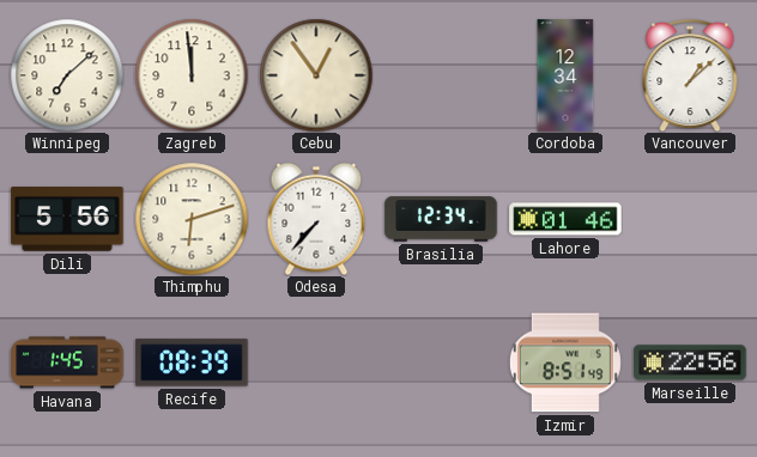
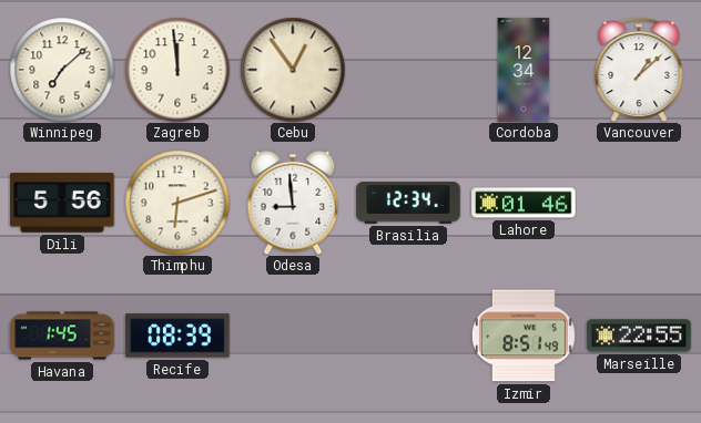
Odesa: 7:37 -> 8:59
Marseille: 22:56 -> 22:55
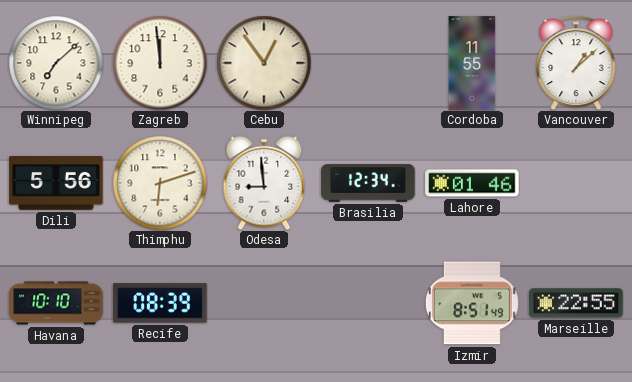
Cordoba: 12:34 -> 11:55
Havana: 1:45 -> 10:10
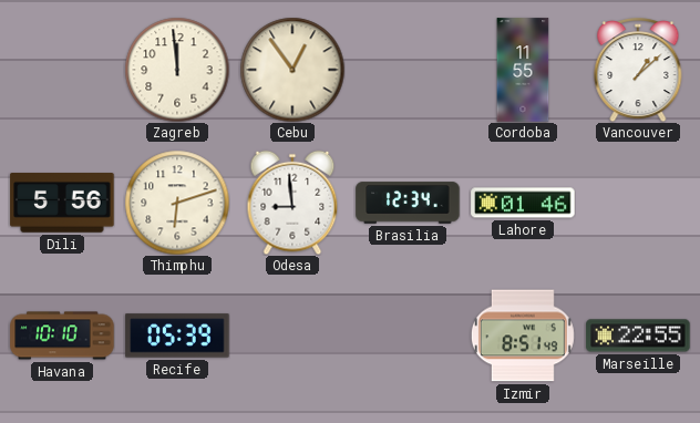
Winnipeg: 7:08 -> none
Recife: 08:39 -> 05:39
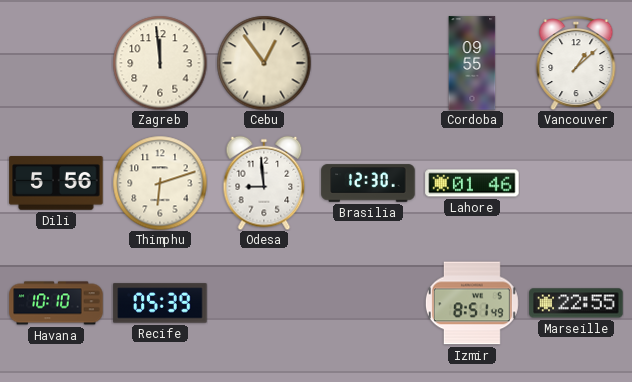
Cordoba: 11:55 -> 09:55
Brasilia: 12:34 -> 12:30
